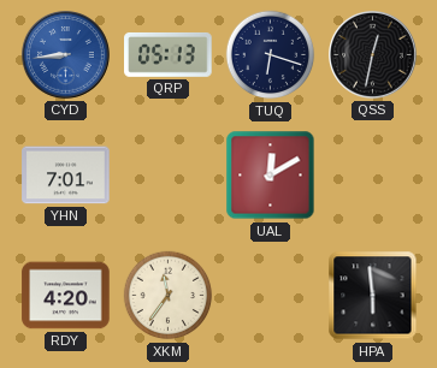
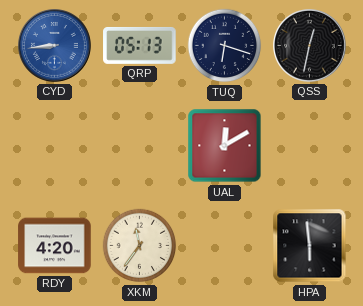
YHN: 7:01 -> none
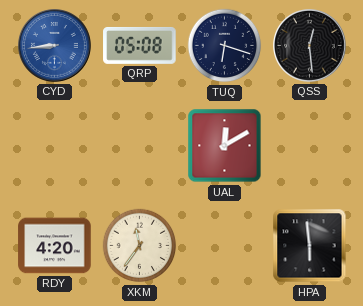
QRP: 05:13 -> 05:08
QSS: 12:32 -> 12:29
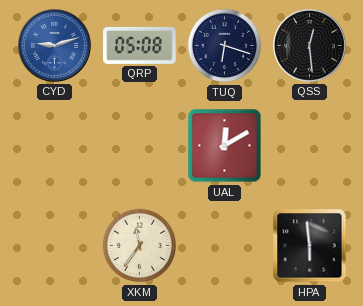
CYD: 8:44 -> 9:12
RDY: 4:20 -> none
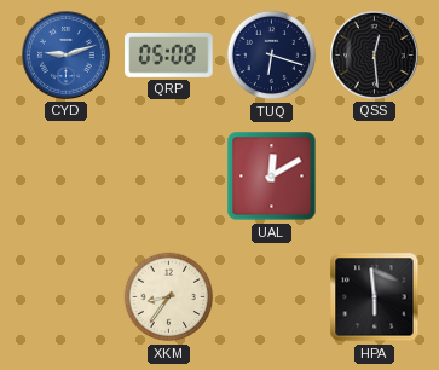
XKM: 11:36 -> 8:36
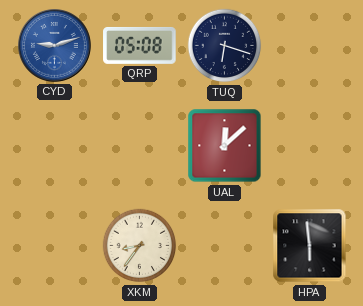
QSS: 12:29 -> none
UAL: 12:10 -> 12:08
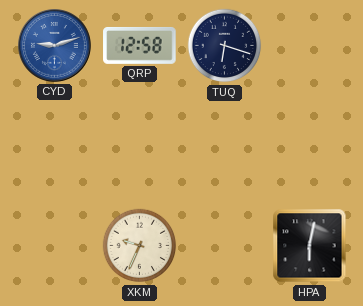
QRP: 05:08 -> 12:58
UAL: 12:08 -> none
XKM: 8:36 -> 9:34
HPA: 5:59 -> 6:02
